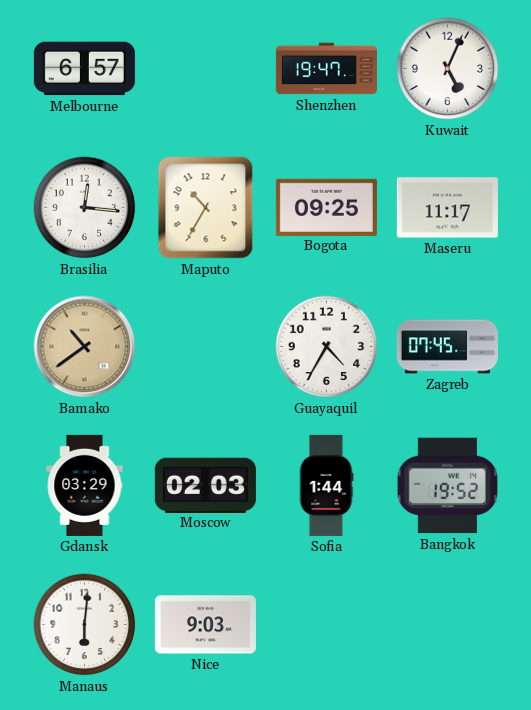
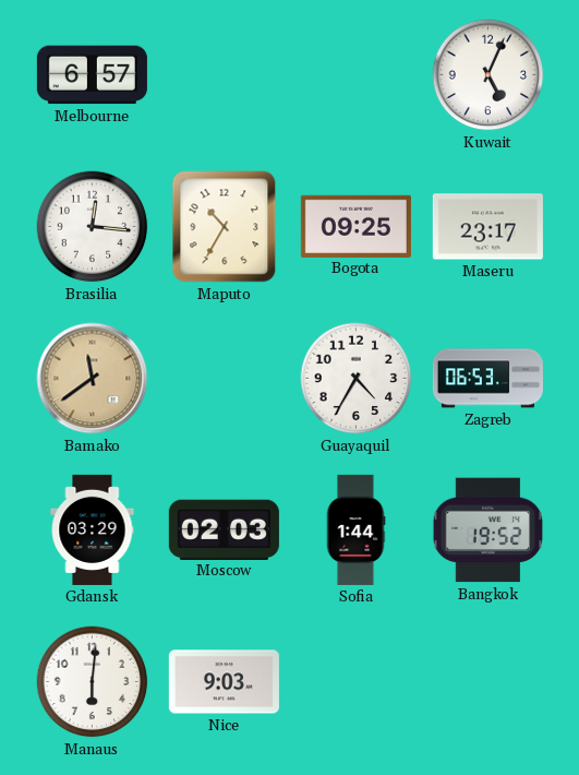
Shenzhen: 19:47 -> none
Maseru: 11:17 -> 23:17
Bamako: 10:39 -> 11:39
Zagreb: 07:45 -> 06:53
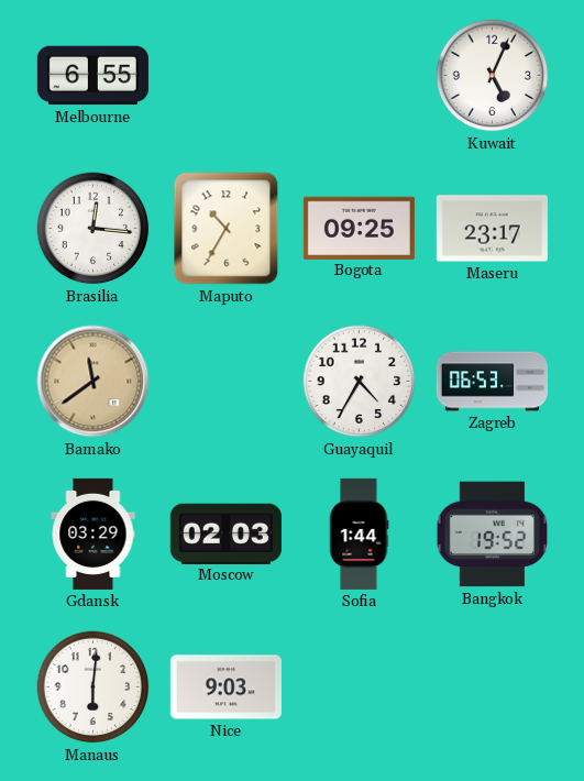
Melbourne: 6:57 -> 6:55
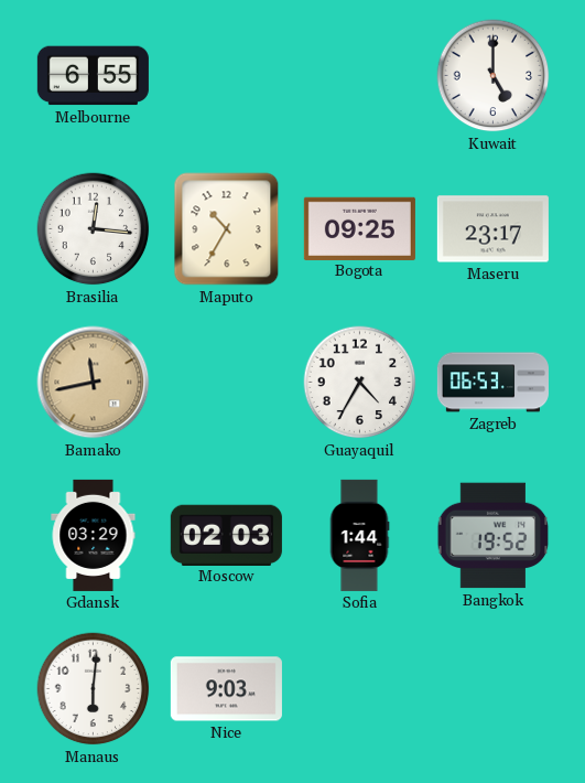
Kuwait: 5:04 -> 5:00
Bamako: 11:39 -> 11:43
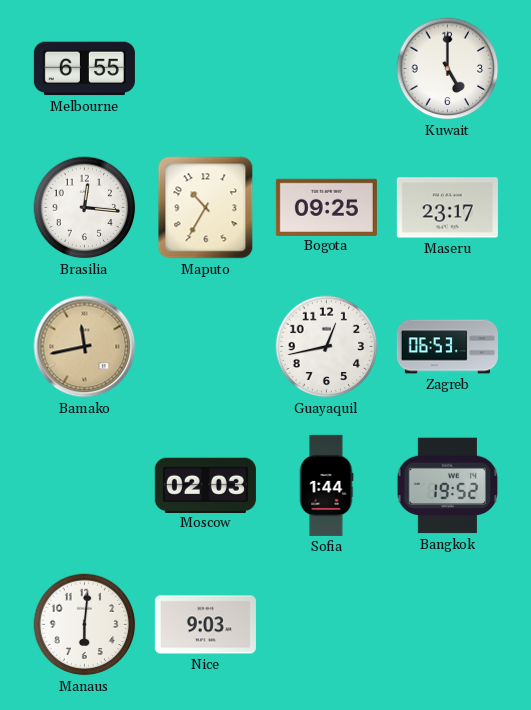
Guayaquil: 4:35 -> 12:43
Gdansk: 03:29 -> none
